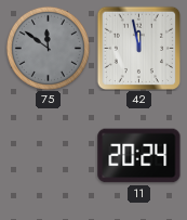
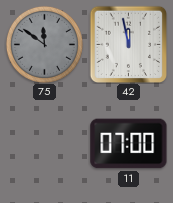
11: 20:24 -> 07:00
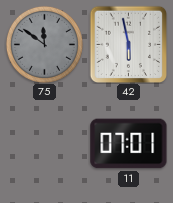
42: 11:58 -> 5:58
11: 07:00 -> 07:01
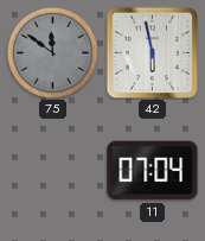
11: 07:01 -> 07:04
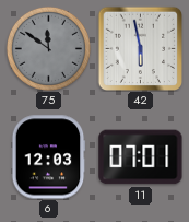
6: none -> 12:03
11: 07:04 -> 07:01
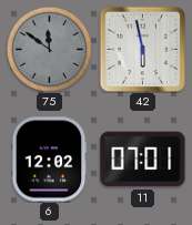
6: 12:03 -> 12:02
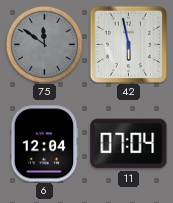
6: 12:02 -> 12:04
11: 07:01 -> 07:04
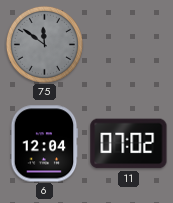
42: 5:58 -> none
11: 07:04 -> 07:02
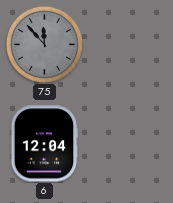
75: 11:51 -> 11:53
11: 07:02 -> none
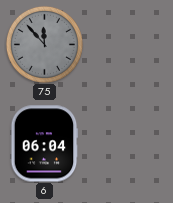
6: 12:04 -> 06:04
